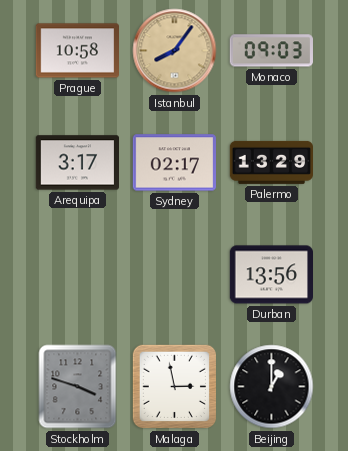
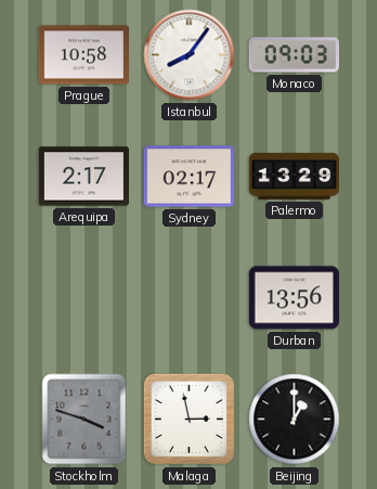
Istanbul dial: champagne -> white
Arequipa: 3:17 -> 2:17
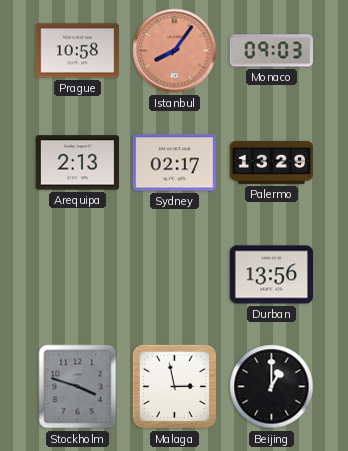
Istanbul dial: white -> salmon
Arequipa: 2:17 -> 2:13
